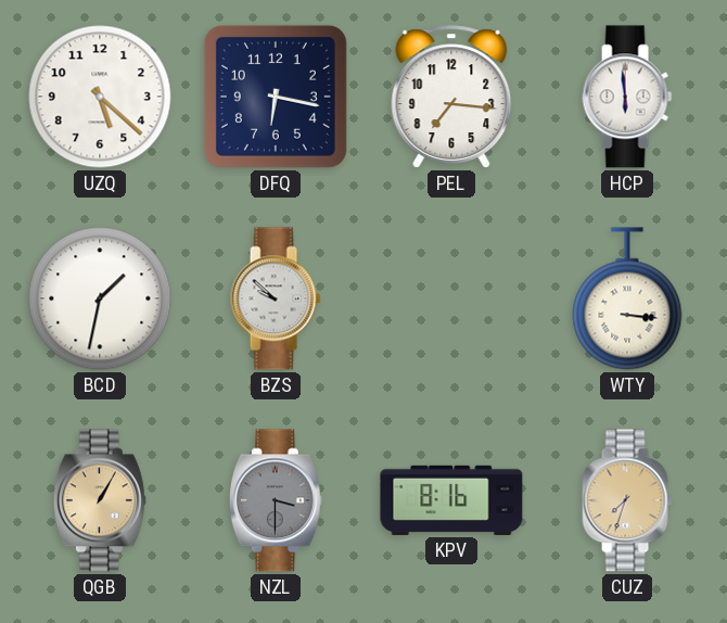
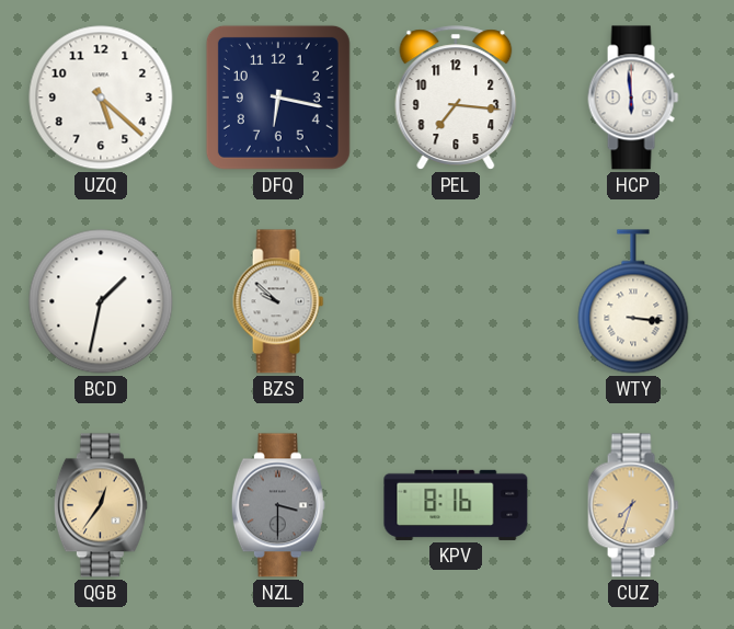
QGB: 1:05 -> 12:36
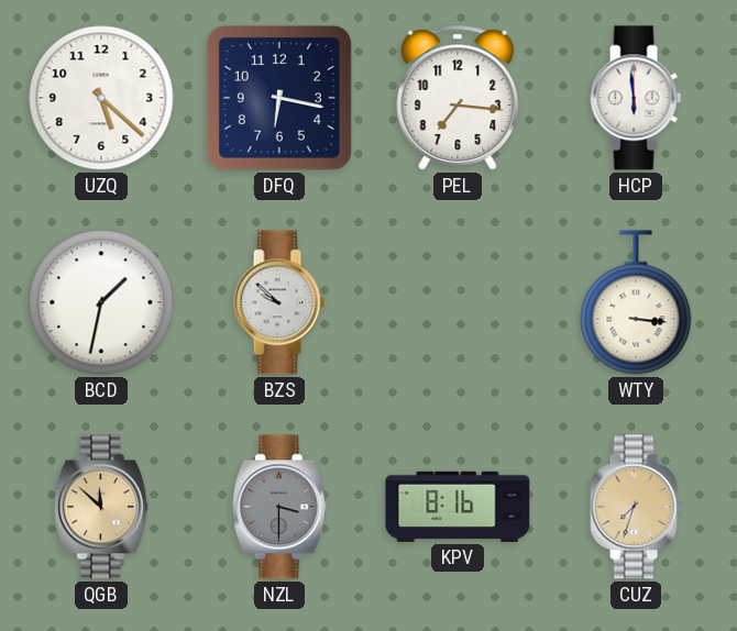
QGB: 12:36 -> 11:52
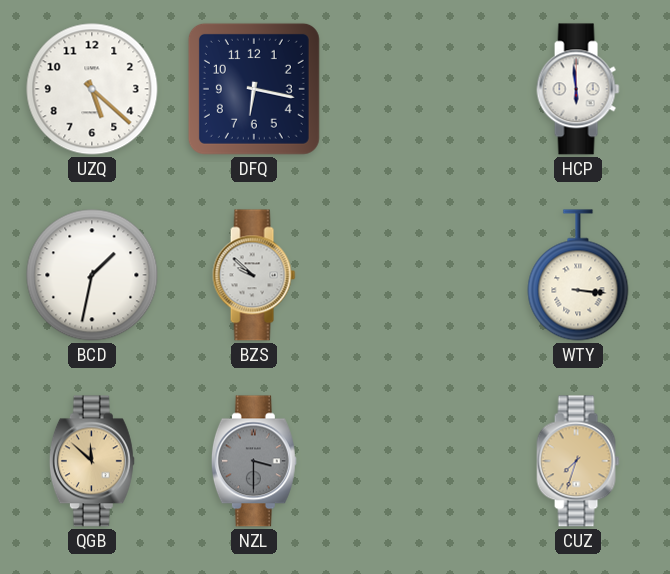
PEL: 7:16 -> none
KPV: 8:16 -> none
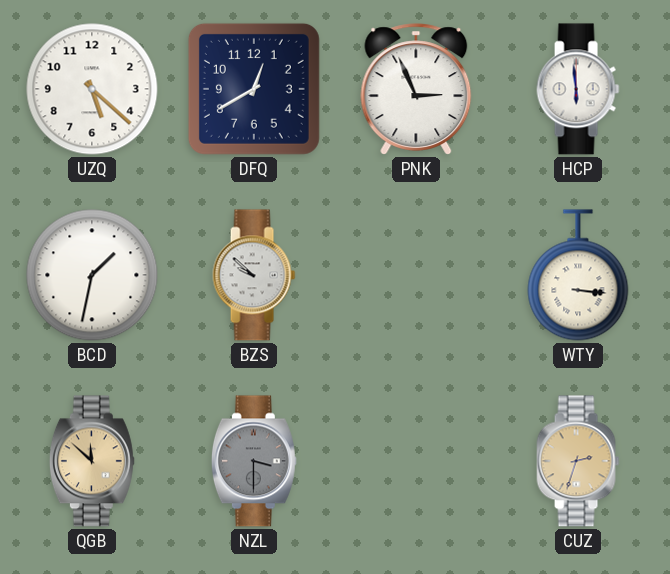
DFQ: 6:17 -> 12:40
PNK: none -> 2:56
CUZ: 7:33 -> 2:33
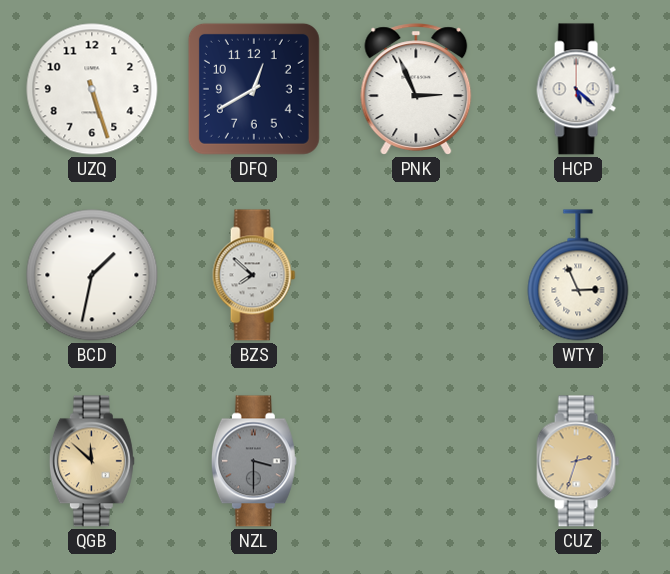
UZQ: 5:22 -> 5:27
HCP: 5:59 -> 5:22
BZS: 9:52 -> 7:52
WTY: 3:16 -> 2:56
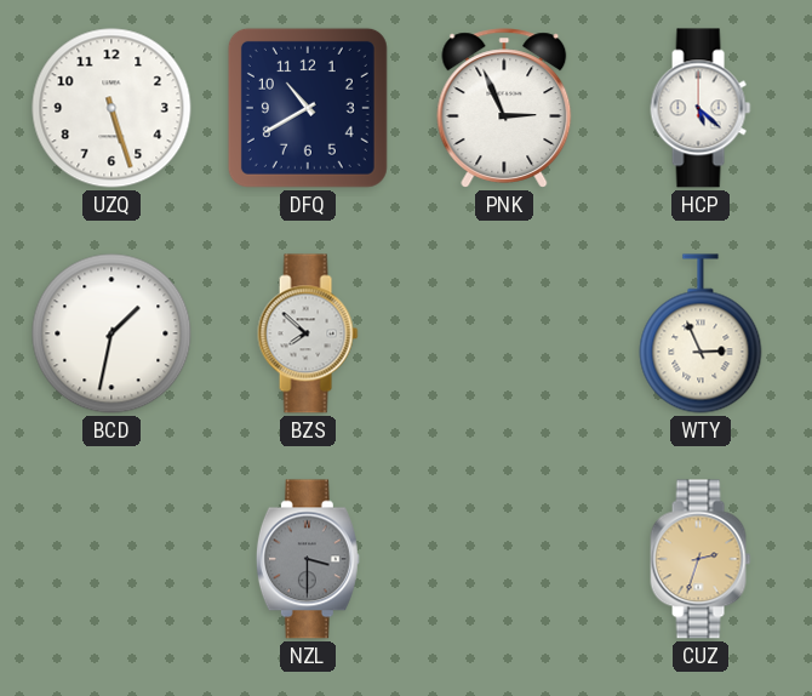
DFQ: 12:40 -> 10:40
QGB: 11:52 -> none
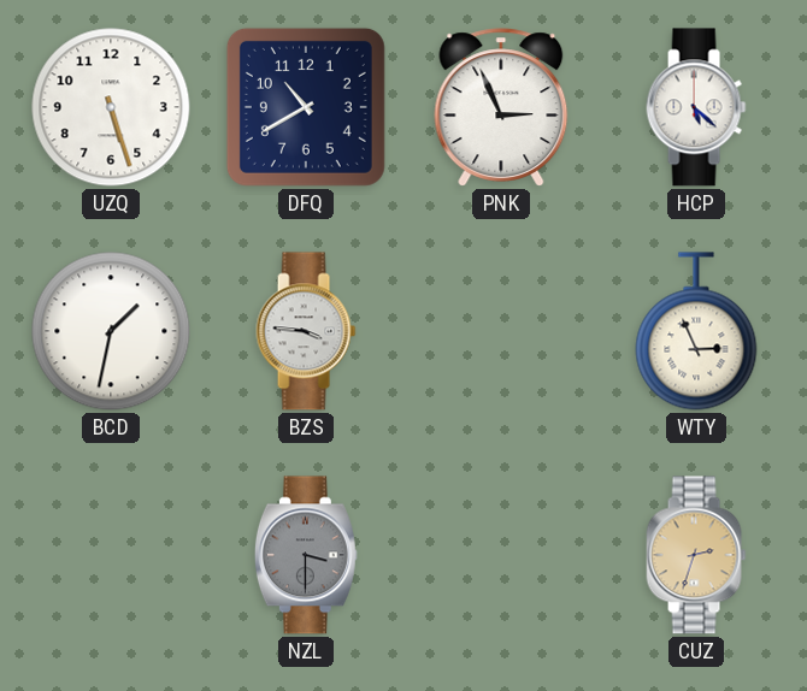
BZS: 7:52 -> 3:46
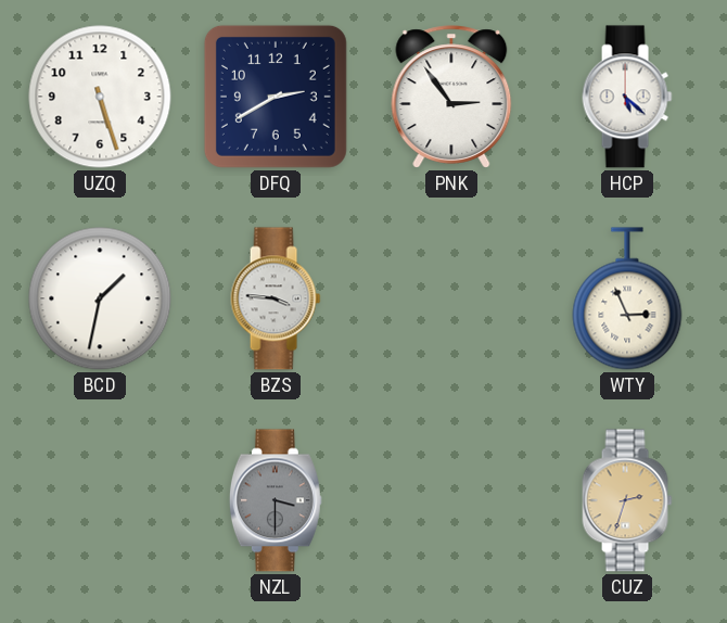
DFQ: 10:40 -> 2:40
PNK: 2:56 -> 2:54
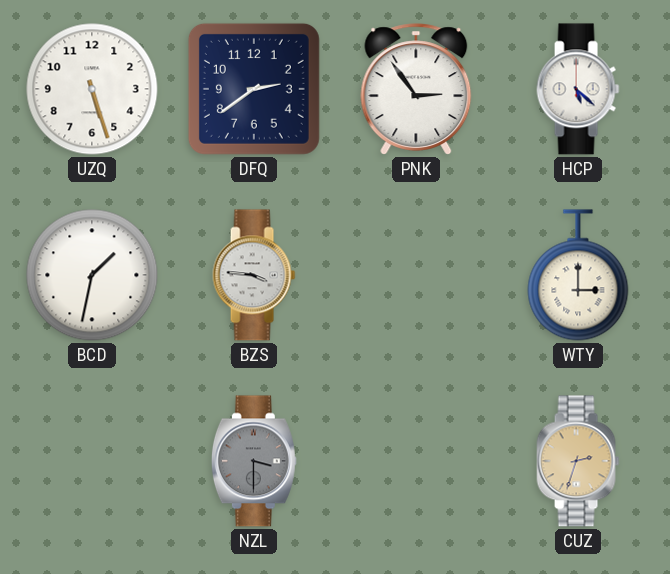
DFQ: 2:40 -> 2:39
WTY: 2:56 -> 3:00
